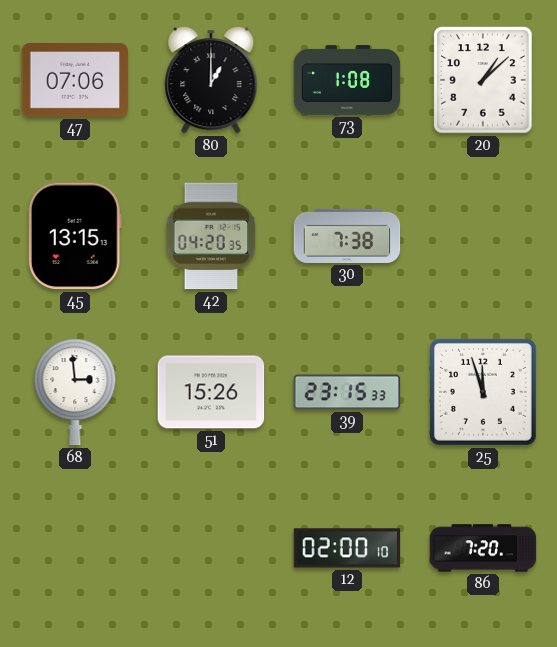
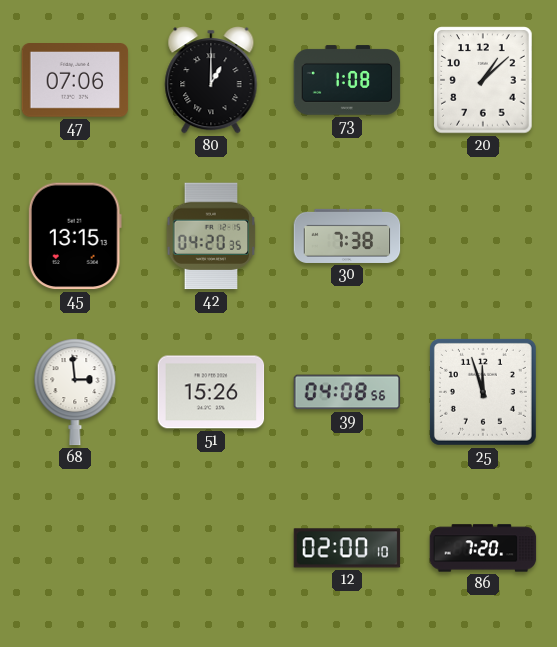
39: 23:15 -> 04:08
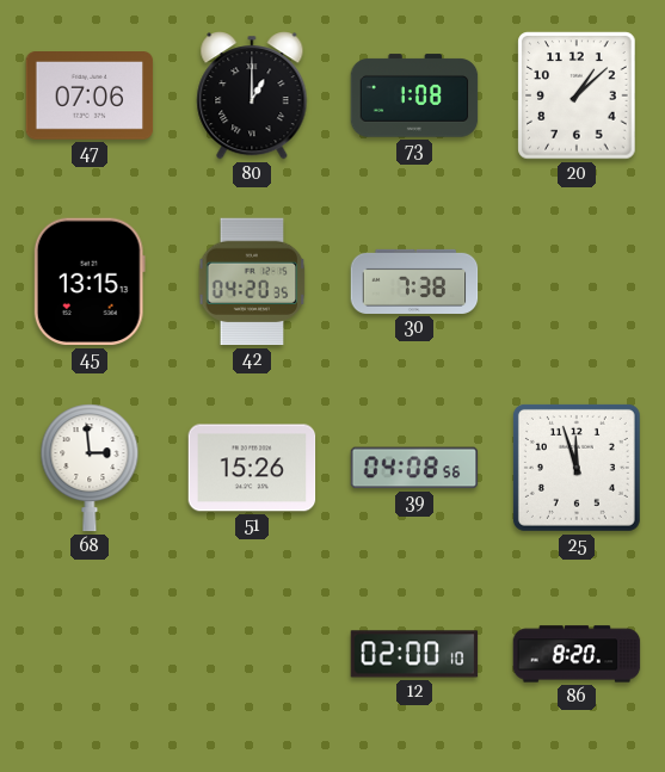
86: 7:20 -> 8:20
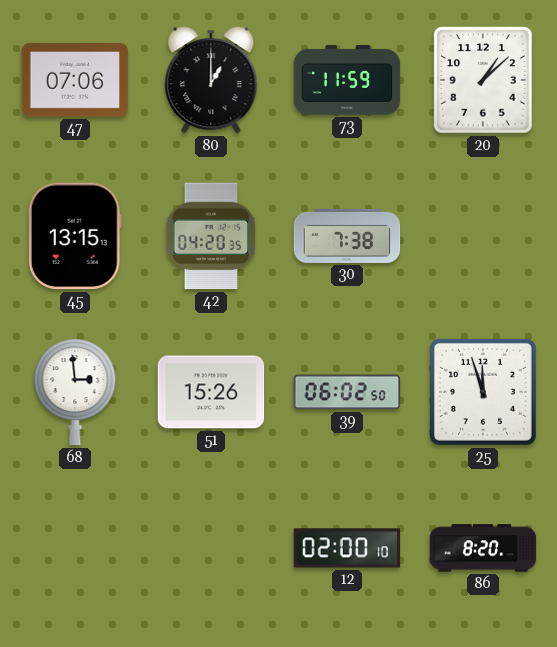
73: 1:08 -> 11:59
39: 04:08 -> 06:02
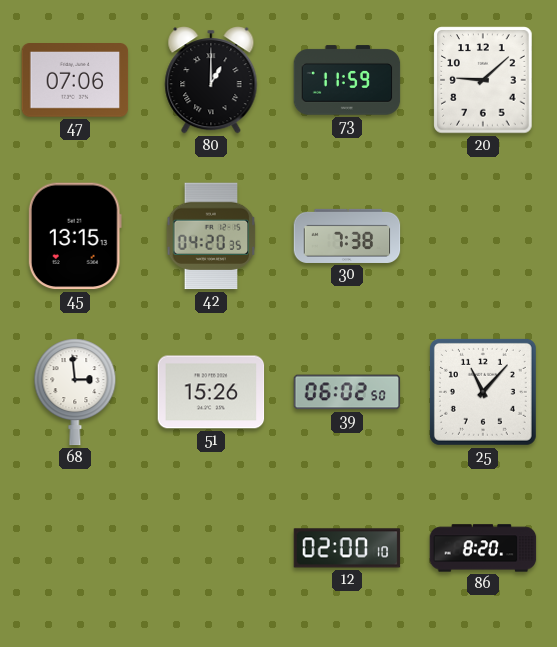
20: 1:08 -> 9:08
25: 11:57 -> 11:07
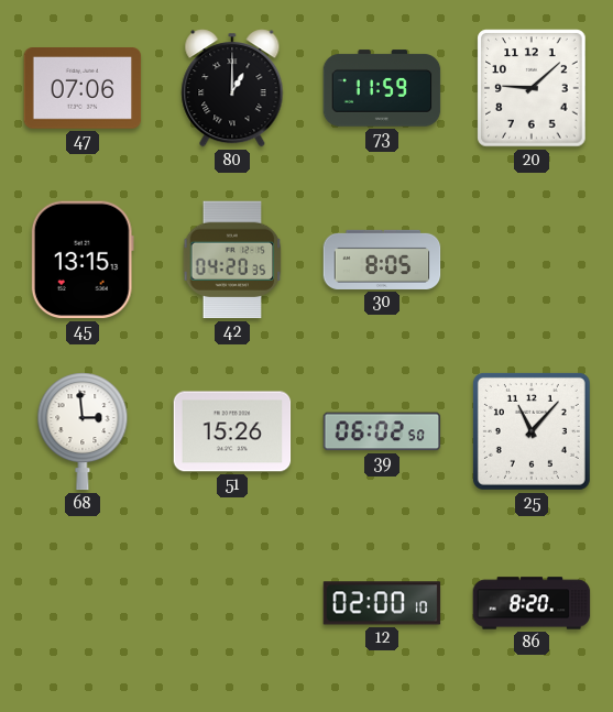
30: 7:38 -> 8:05
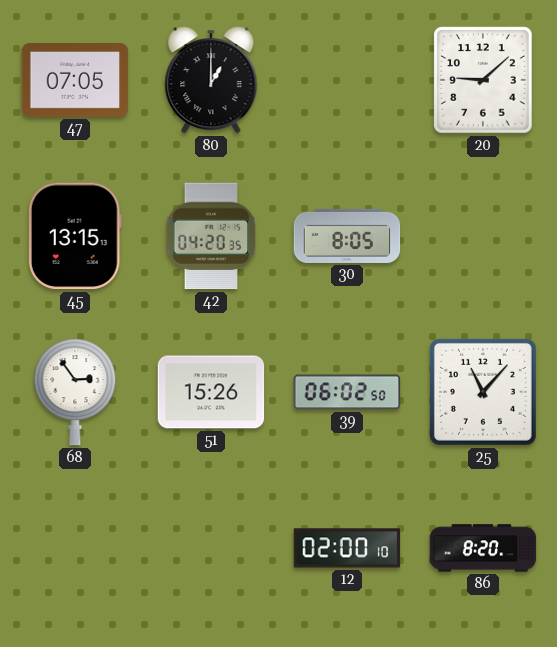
47: 07:06 -> 07:05
73: 11:59 -> none
68: 2:59 -> 2:54
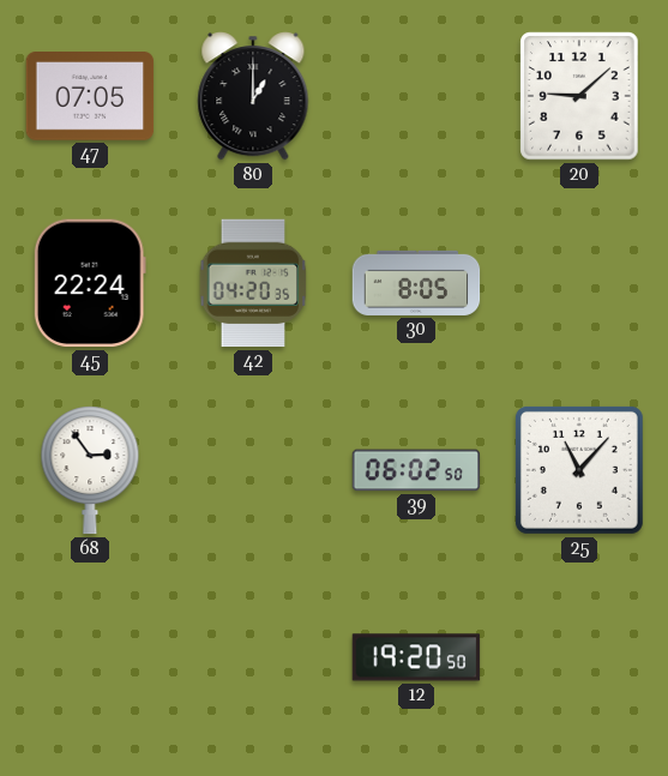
45: 13:15 -> 22:24
51: 15:26 -> none
12: 02:00 -> 19:20
86: 8:20 -> none
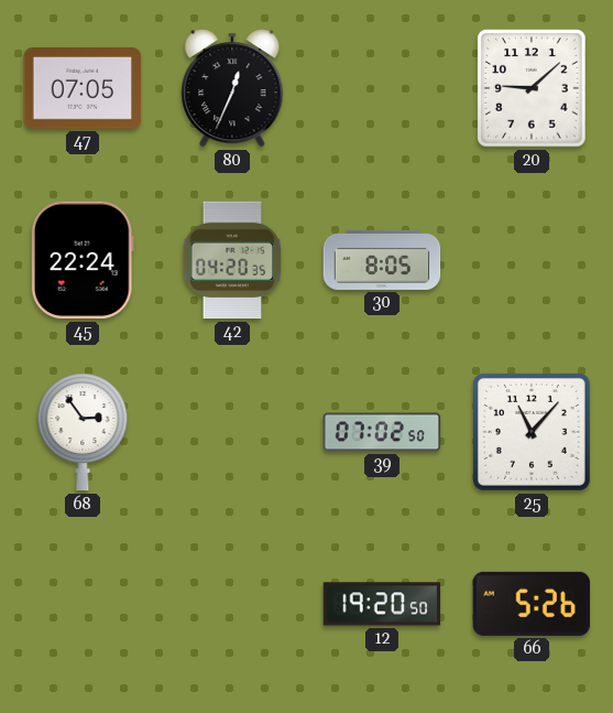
80: 1:00 -> 12:34
39: 06:02 -> 07:02
66: none -> 5:26
